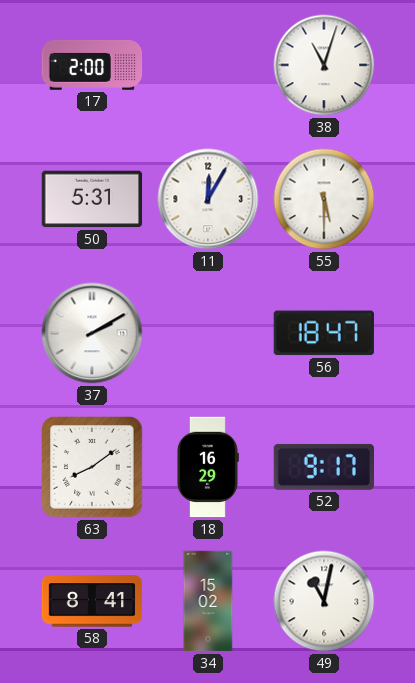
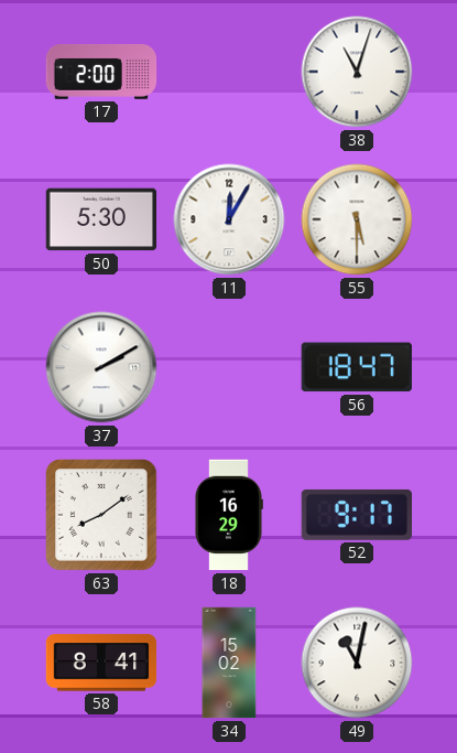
50: 5:31 -> 5:30
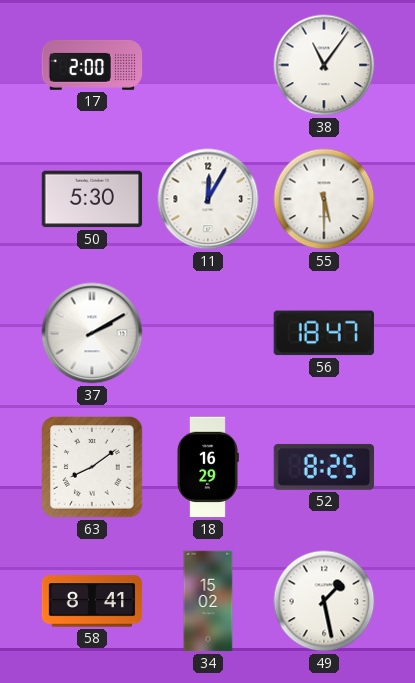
38: 11:03 -> 11:06
52: 9:17 -> 8:25
49: 11:02 -> 1:28
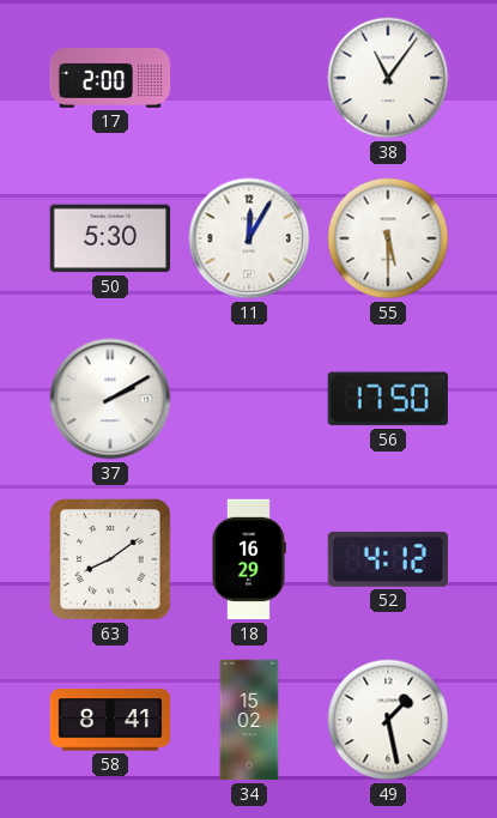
56: 18:47 -> 17:50
52: 8:25 -> 4:12
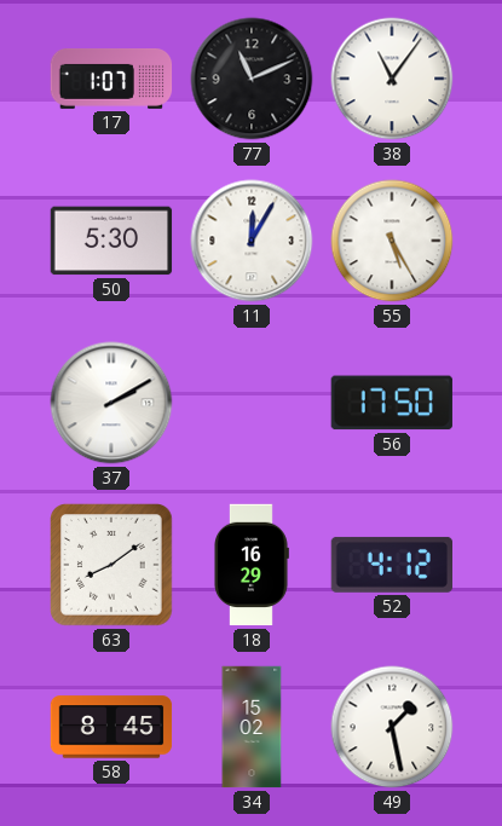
17: 2:00 -> 1:07
77: none -> 11:11
55: 5:30 -> 5:25
58: 8:41 -> 8:45
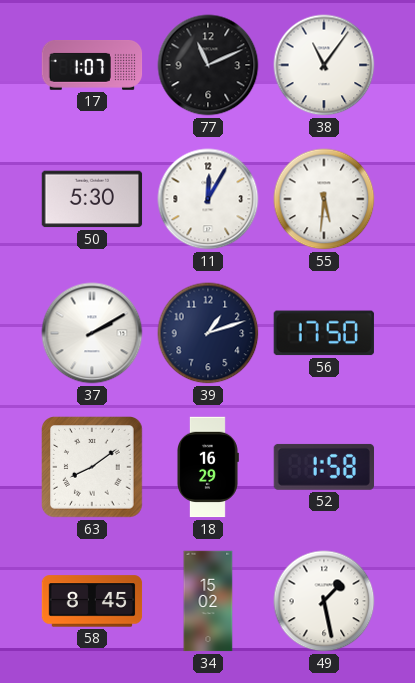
55: 5:25 -> 5:31
39: none -> 1:12
52: 4:12 -> 1:58
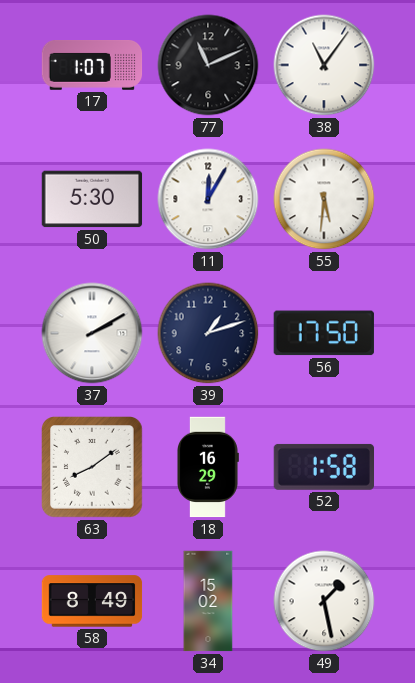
58: 8:45 -> 8:49
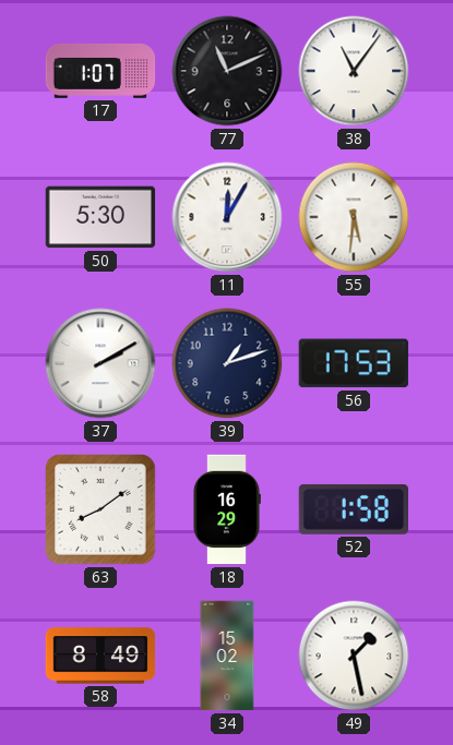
56: 17:50 -> 17:53
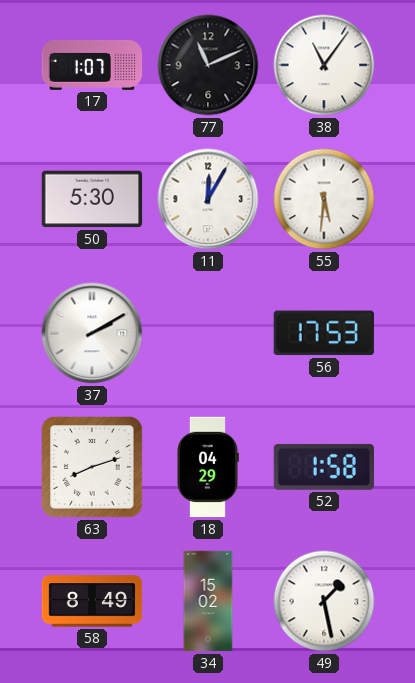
39: 1:12 -> none
63: 8:09 -> 8:12
18: 16:29 -> 04:29
